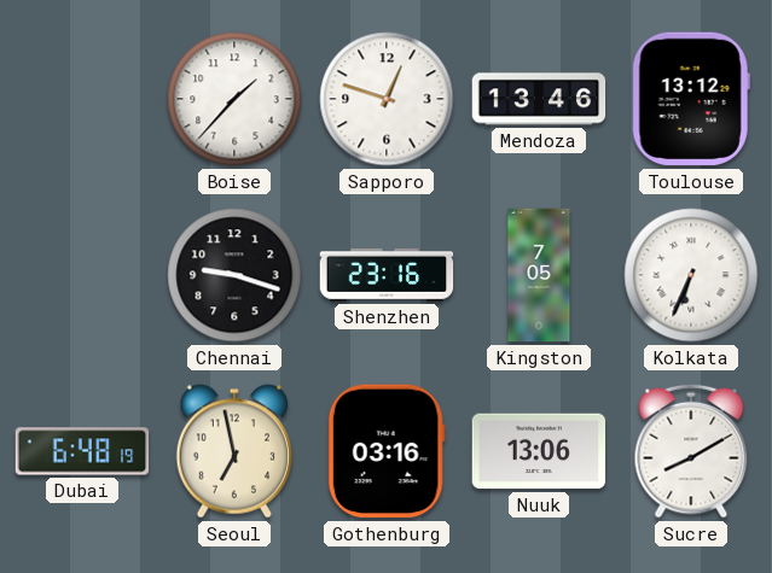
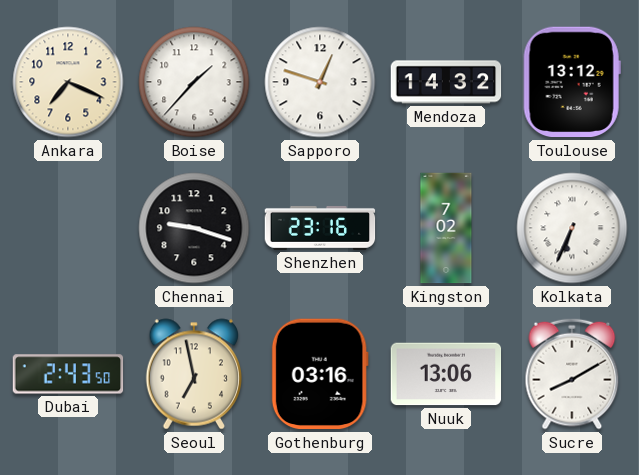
Ankara: none -> 7:19
Mendoza: 13:46 -> 14:32
Kingston: 7:05 -> 7:02
Dubai: 6:48 -> 2:43
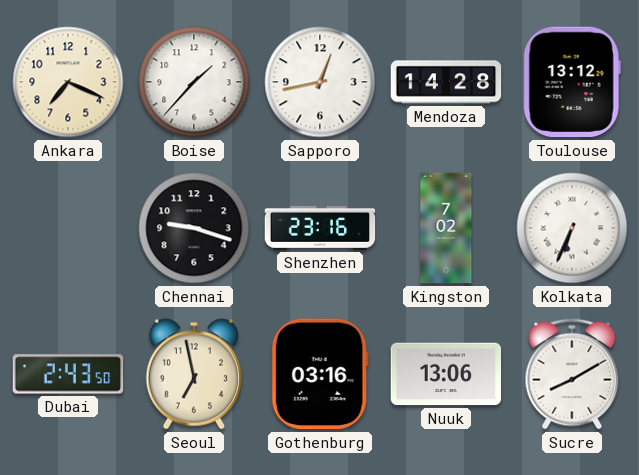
Sapporo: 12:48 -> 12:43
Mendoza: 14:32 -> 14:28
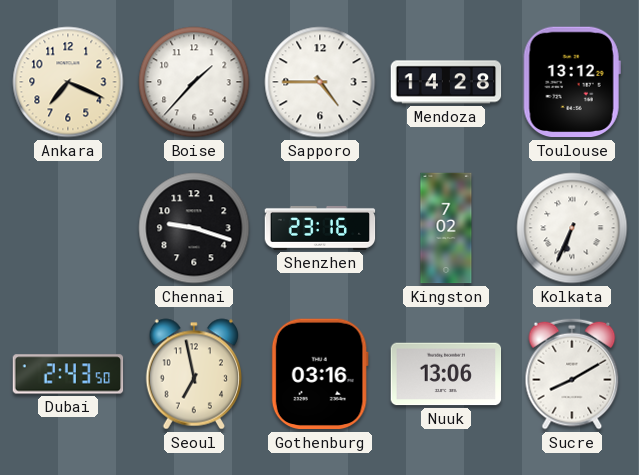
Sapporo: 12:43 -> 4:45
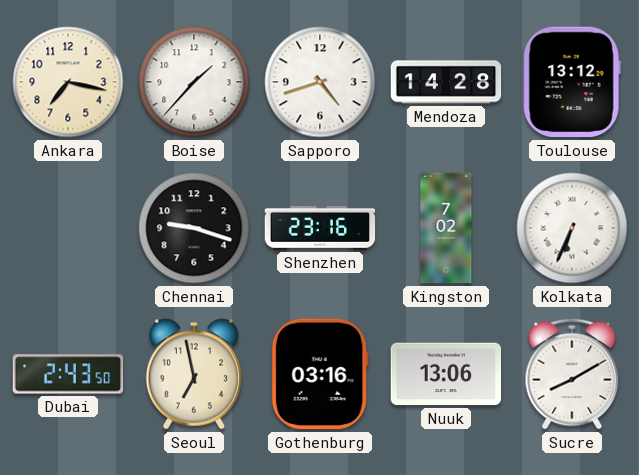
Ankara: 7:19 -> 7:17
Sapporo: 4:45 -> 4:42
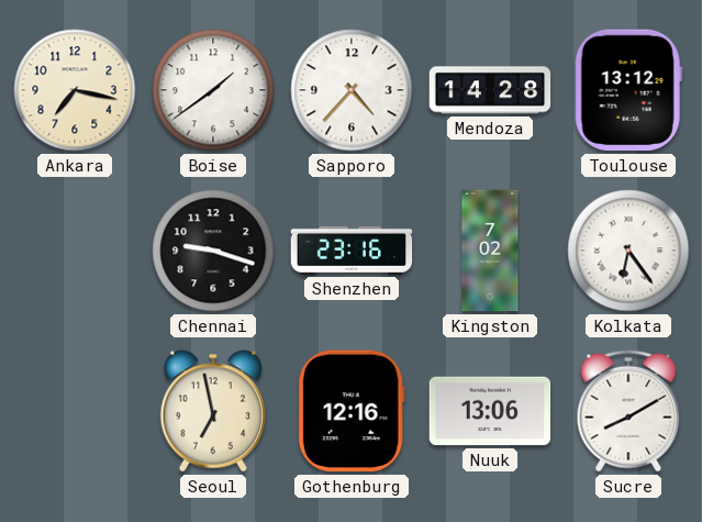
Boise: 1:37 -> 1:39
Sapporo: 4:42 -> 4:37
Kolkata: 6:34 -> 6:24
Dubai: 2:43 -> none
Gothenburg: 03:16 -> 12:16
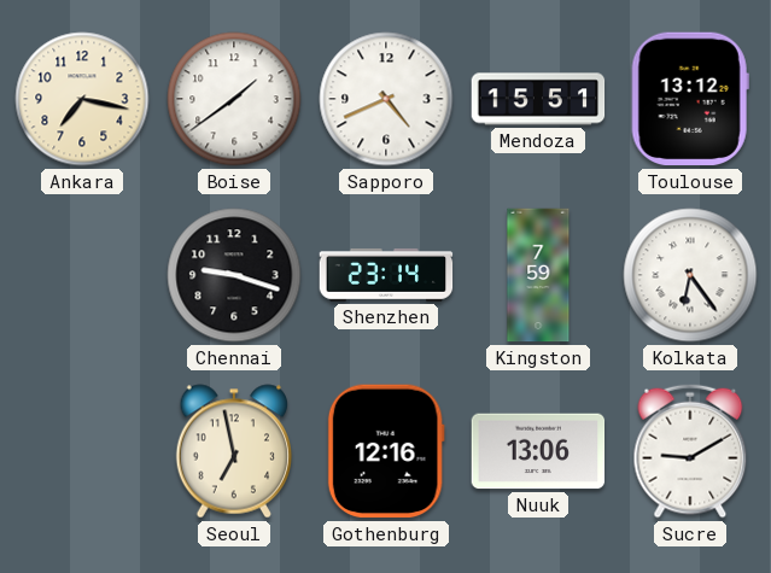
Sapporo: 4:37 -> 4:41
Mendoza: 14:28 -> 15:51
Shenzhen: 23:16 -> 23:14
Kingston: 7:02 -> 7:59
Sucre: 8:10 -> 9:10
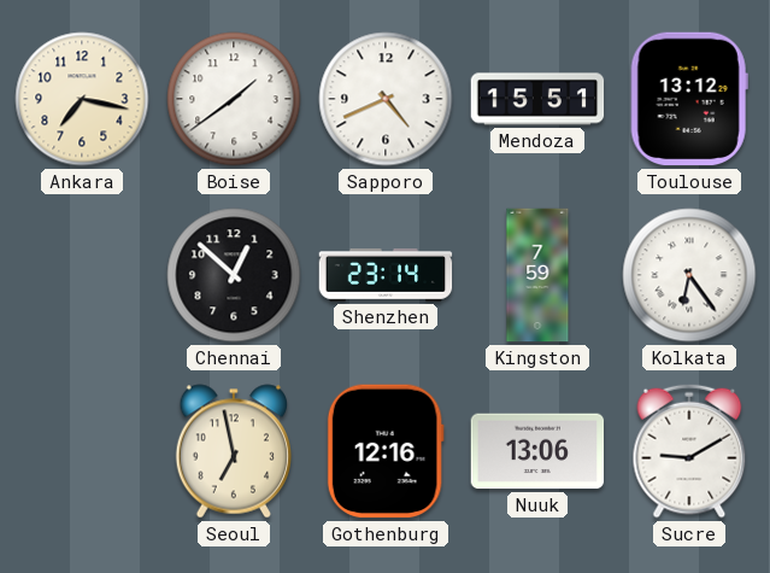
Chennai: 9:18 -> 12:52
